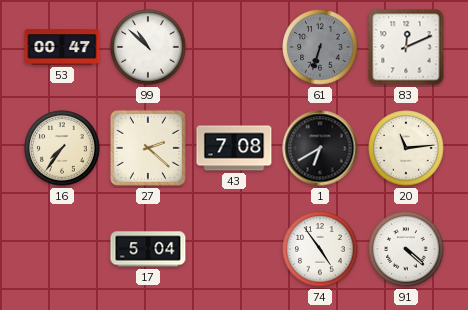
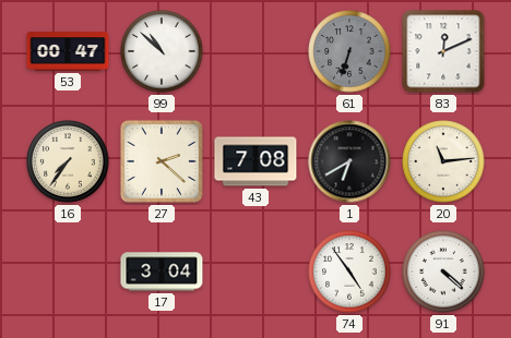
17: 5:04 -> 3:04
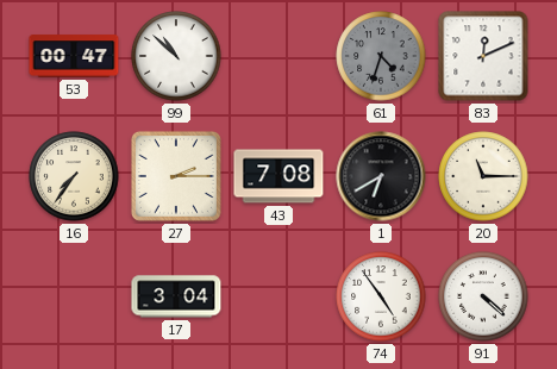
61: 6:33 -> 4:33
27: 2:22 -> 2:15
20: 11:14 -> 11:15
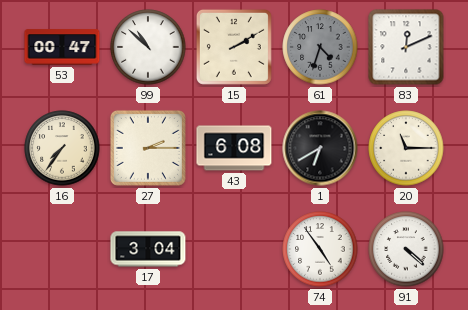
15: none -> 2:10
43: 7:08 -> 6:08
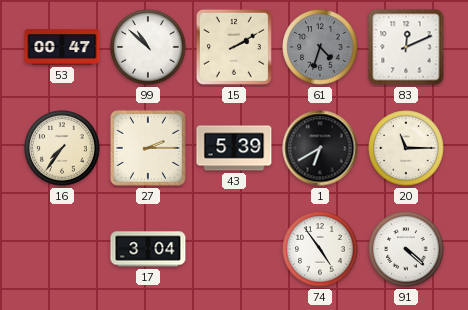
43: 6:08 -> 5:39
